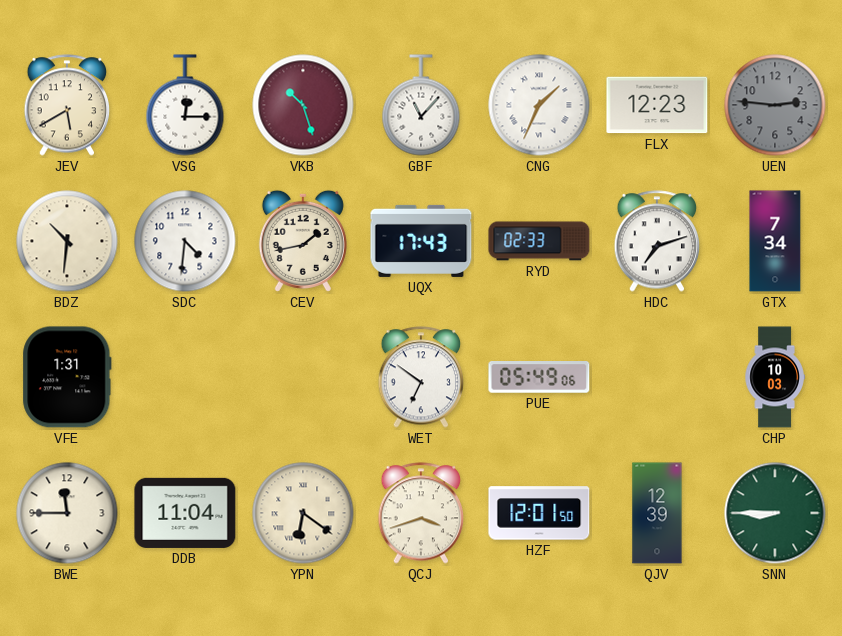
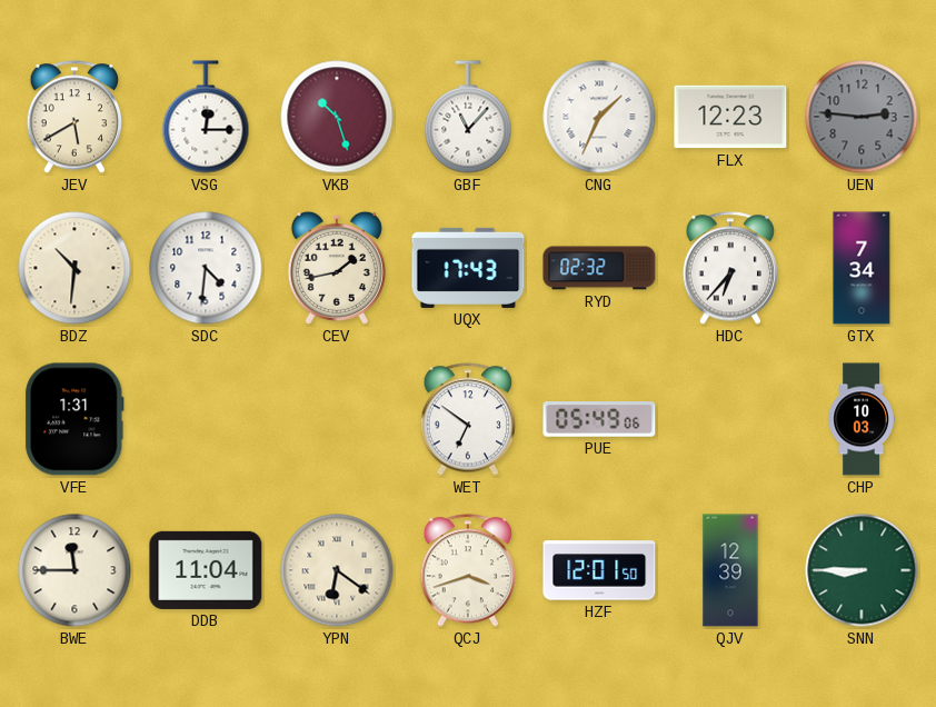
RYD: 02:33 -> 02:32
HDC: 7:12 -> 6:37
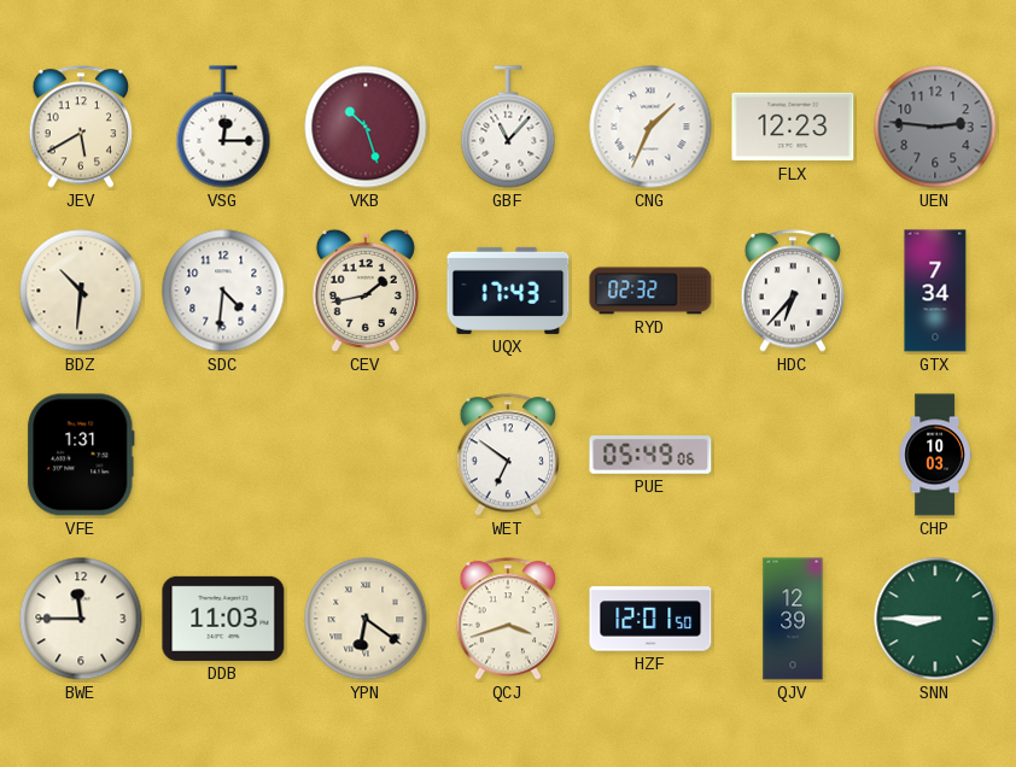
DDB: 11:04 -> 11:03
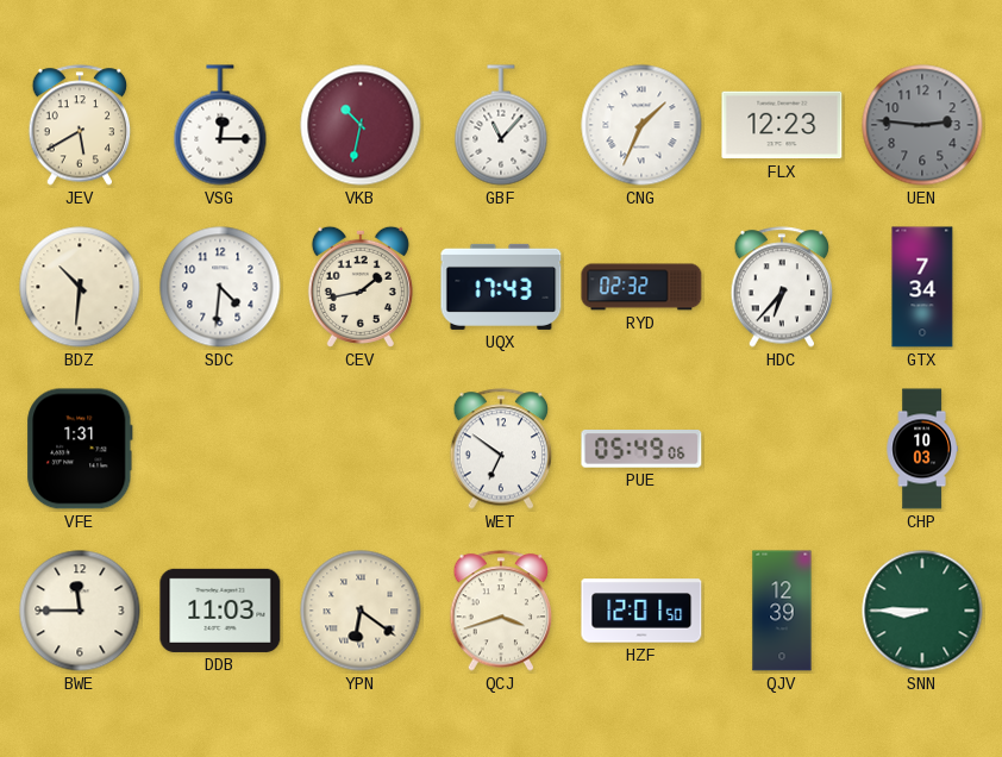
VKB: 10:27 -> 10:32
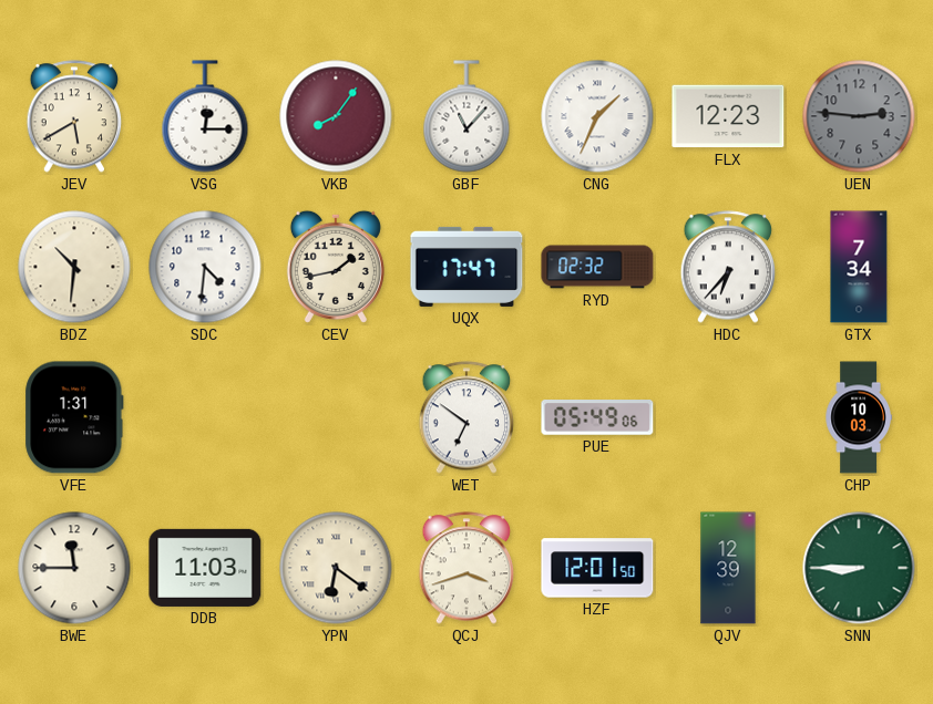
VKB: 10:32 -> 8:06
UQX: 17:43 -> 17:47
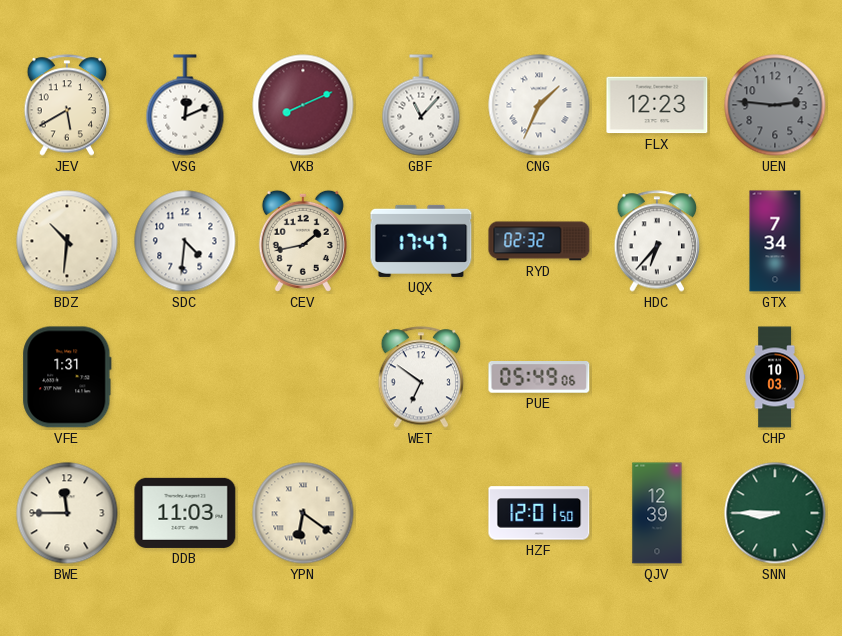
VSG: 12:15 -> 12:11
VKB: 8:06 -> 8:11
QCJ: 3:42 -> none
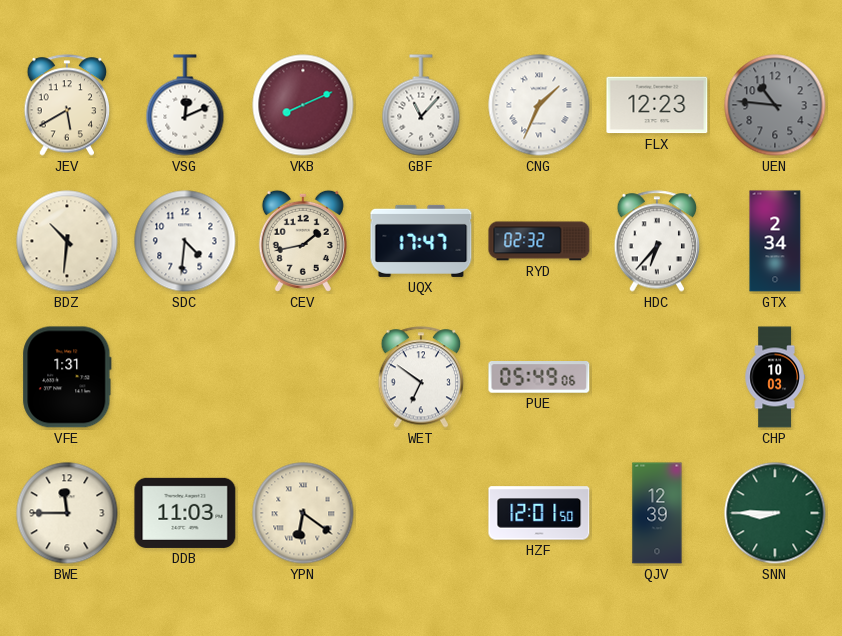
UEN: 2:46 -> 10:46
GTX: 7:34 -> 2:34
